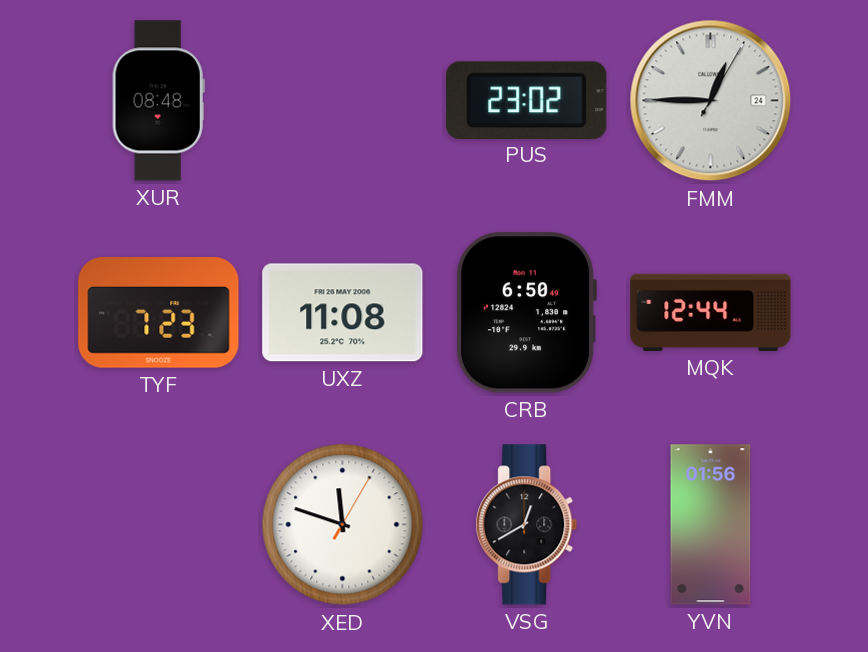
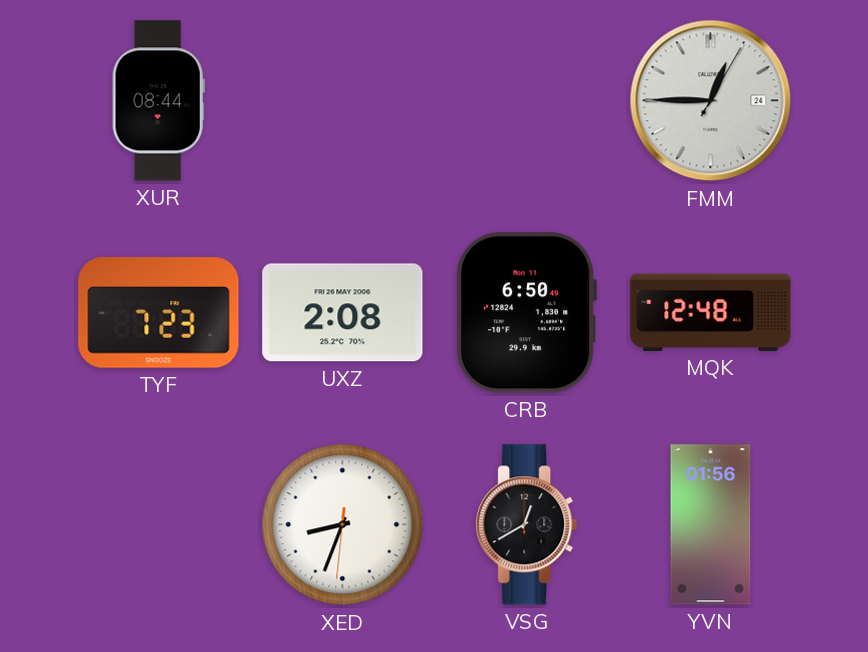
XUR: 08:48 -> 08:44
PUS: 23:02 -> none
UXZ: 11:08 -> 2:08
MQK: 12:44 -> 12:48
XED: 11:48 -> 8:33
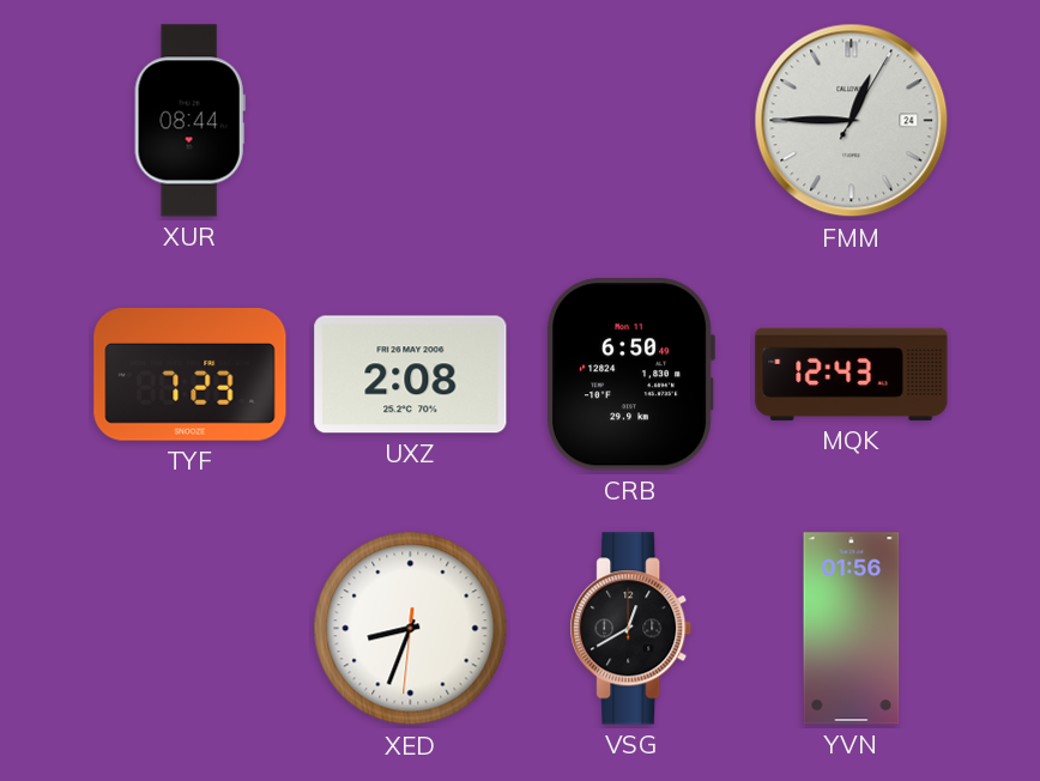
MQK: 12:48 -> 12:43
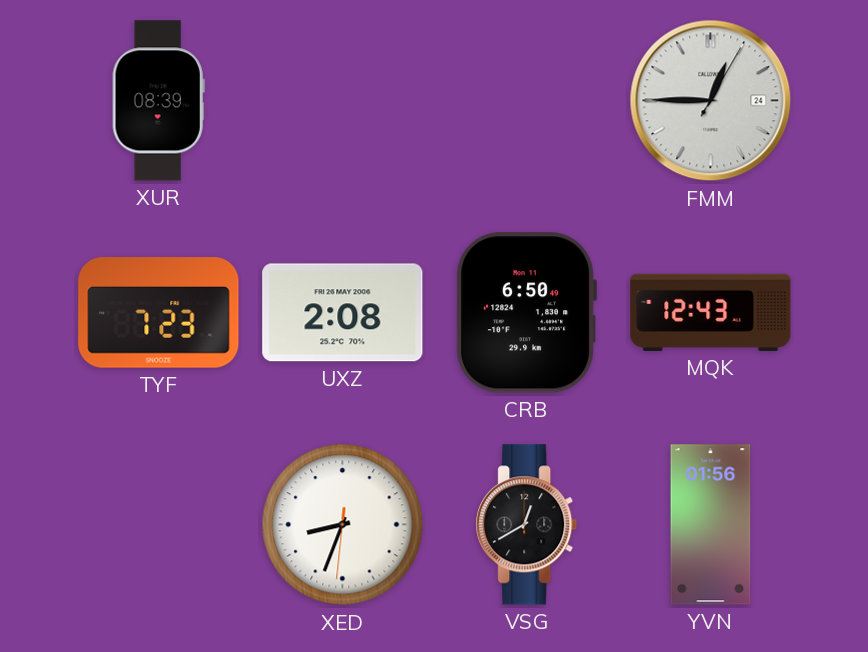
XUR: 08:44 -> 08:39
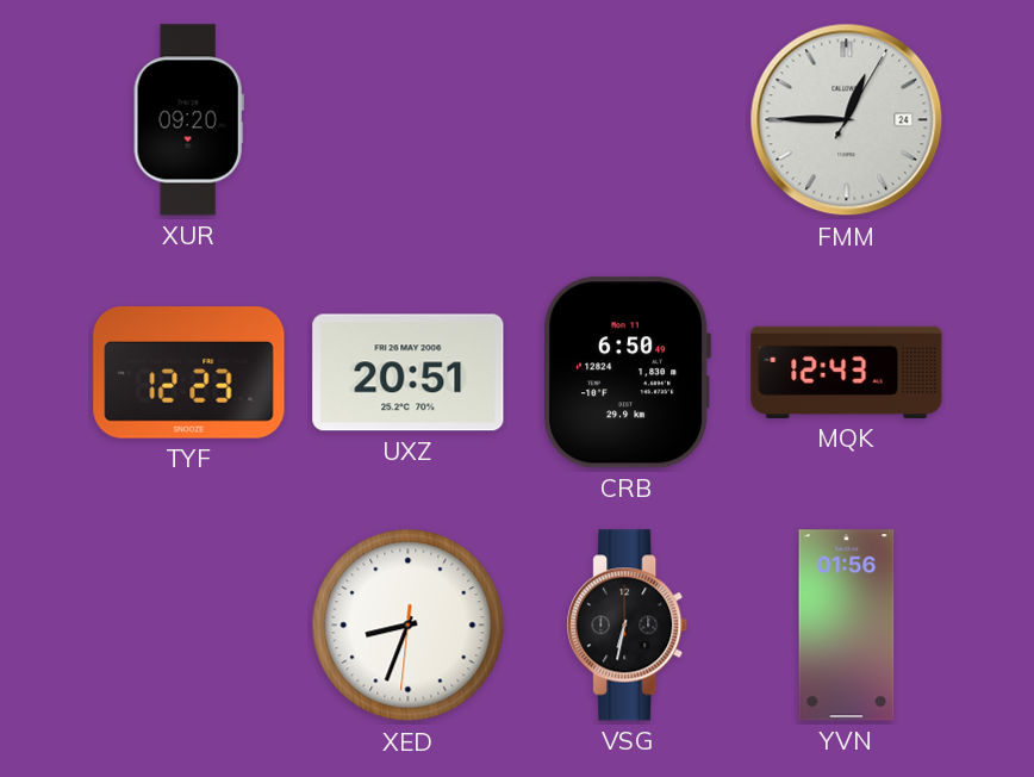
XUR: 08:39 -> 09:20
TYF: 7:23 -> 12:23
UXZ: 2:08 -> 20:51
VSG: 12:40 -> 6:32
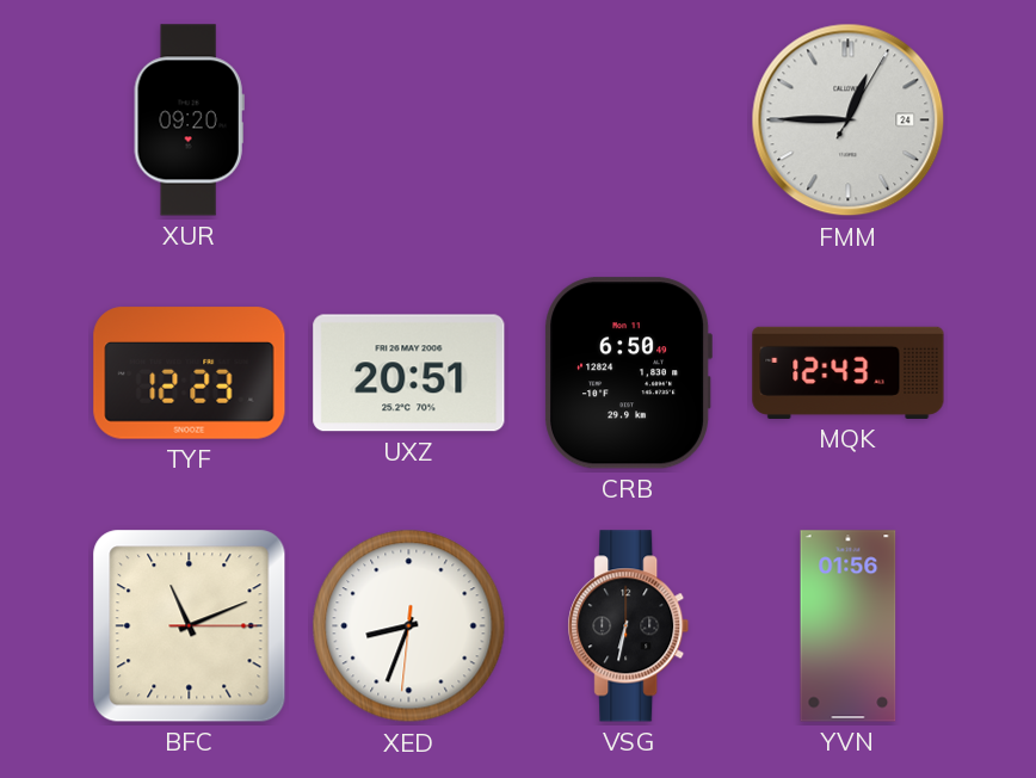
BFC: none -> 11:11
